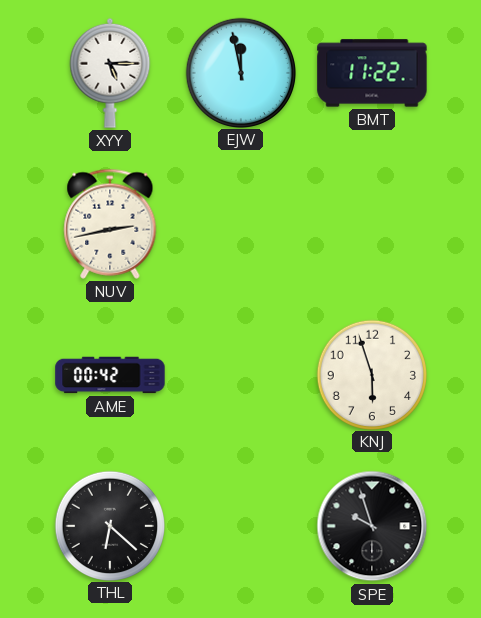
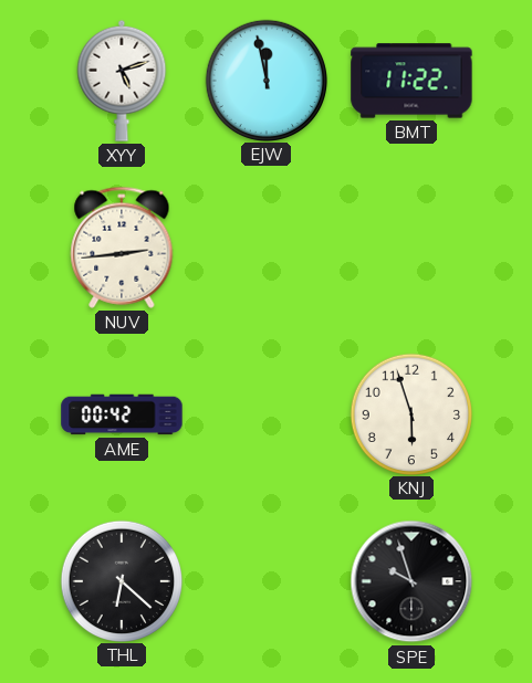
XYY: 5:15 -> 5:12
NUV: 2:43 -> 2:44
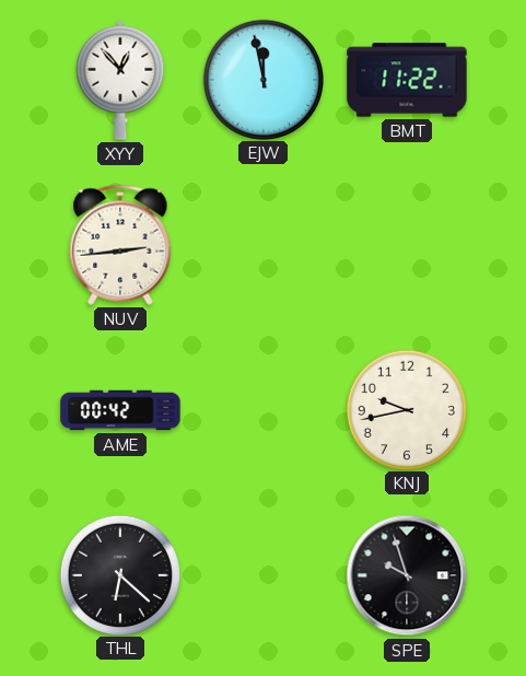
XYY: 5:12 -> 12:53
KNJ: 5:57 -> 9:43
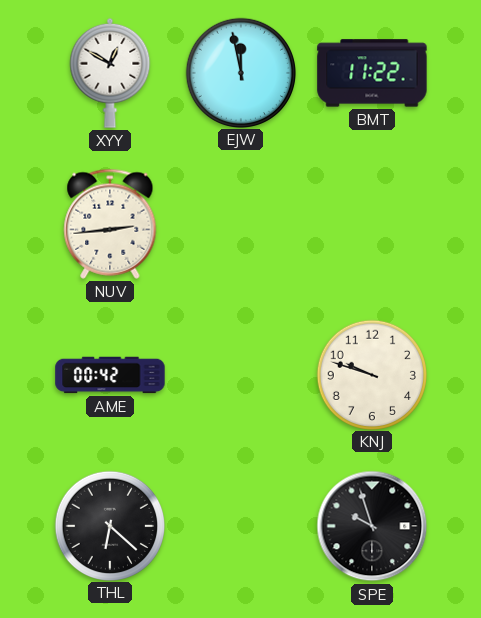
XYY: 12:53 -> 12:50
KNJ: 9:43 -> 9:48
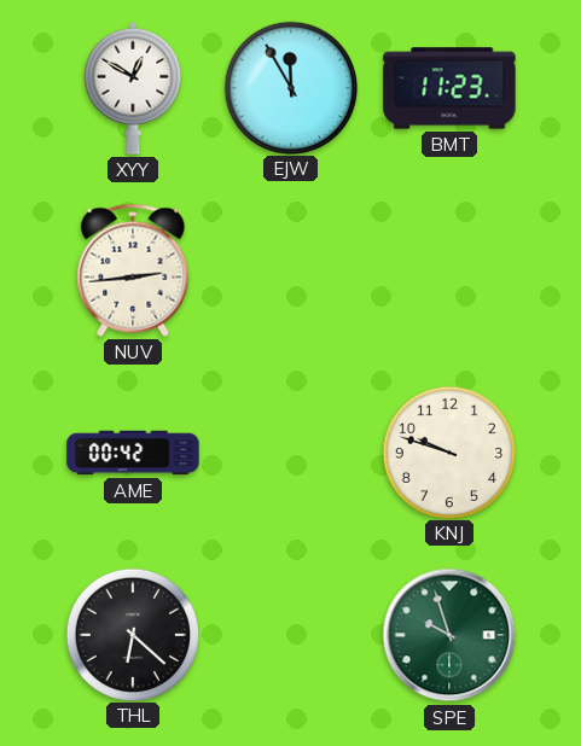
EJW: 11:58 -> 11:55
BMT: 11:22 -> 11:23
SPE dial: black -> green
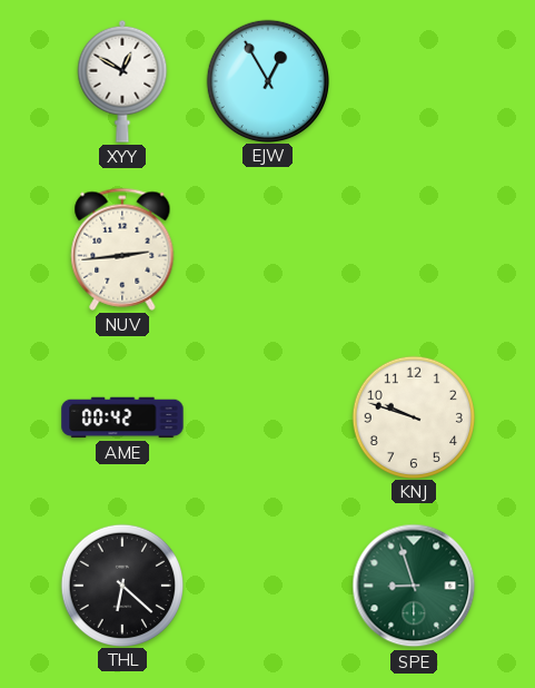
EJW: 11:55 -> 12:55
BMT: 11:23 -> none
SPE: 9:57 -> 8:57
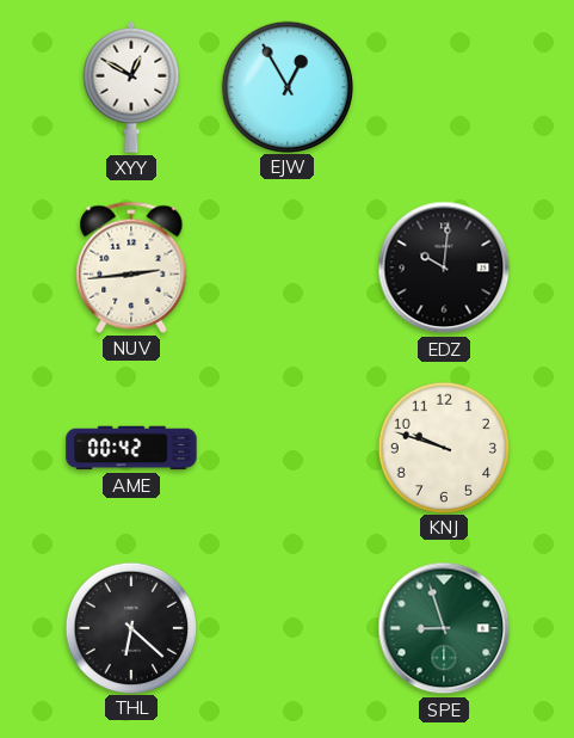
EDZ: none -> 10:01
